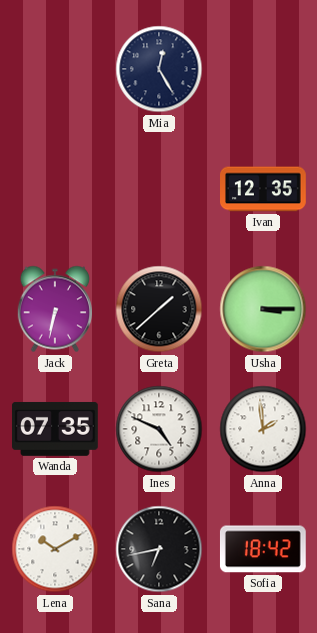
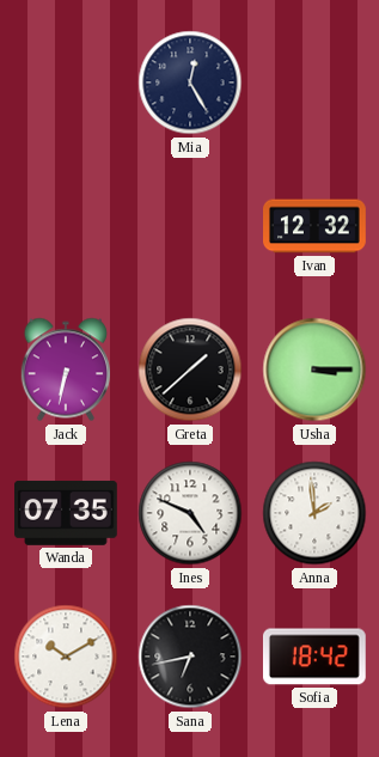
Ivan: 12:35 -> 12:32
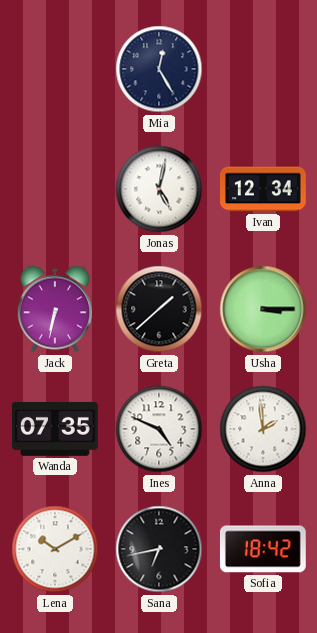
Jonas: none -> 5:02
Ivan: 12:32 -> 12:34
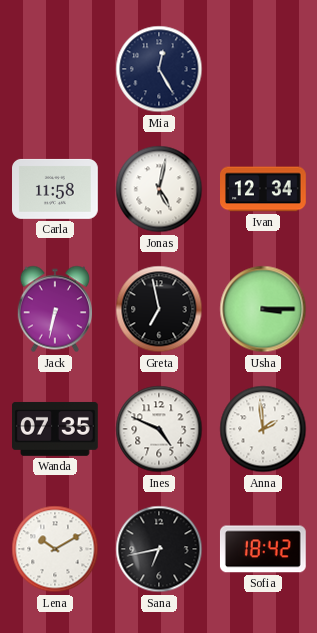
Carla: none -> 11:58
Greta: 1:38 -> 6:58
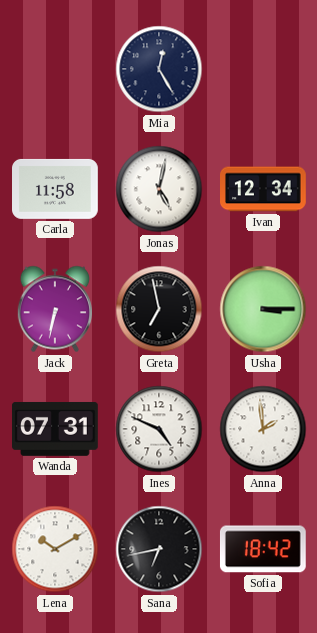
Wanda: 07:35 -> 07:31
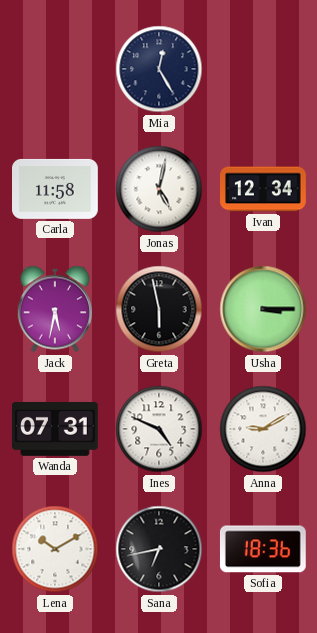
Jack: 6:32 -> 5:32
Greta: 6:58 -> 5:58
Anna: 1:59 -> 9:10
Sofia: 18:42 -> 18:36
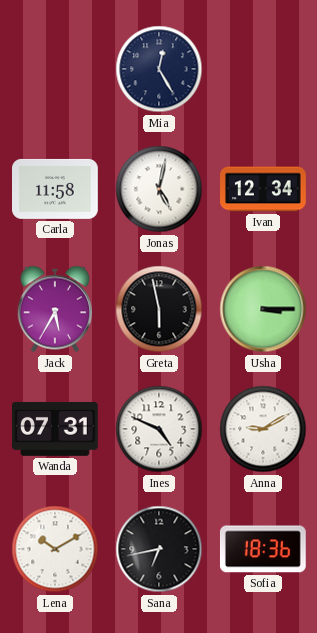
Jack: 5:32 -> 5:35
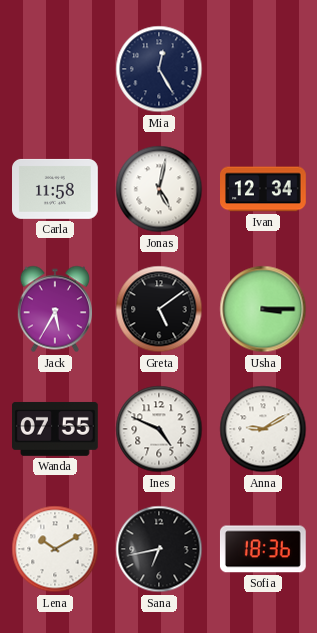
Greta: 5:58 -> 5:09
Wanda: 07:31 -> 07:55
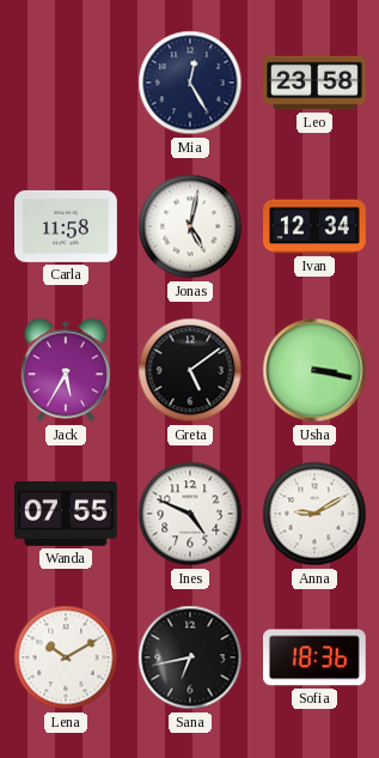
Leo: none -> 23:58
Usha: 3:15 -> 3:17
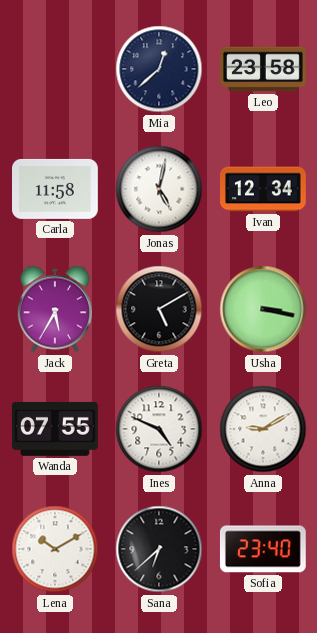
Mia: 12:25 -> 12:38
Greta: 5:09 -> 5:10
Sana: 6:43 -> 6:38
Sofia: 18:36 -> 23:40
